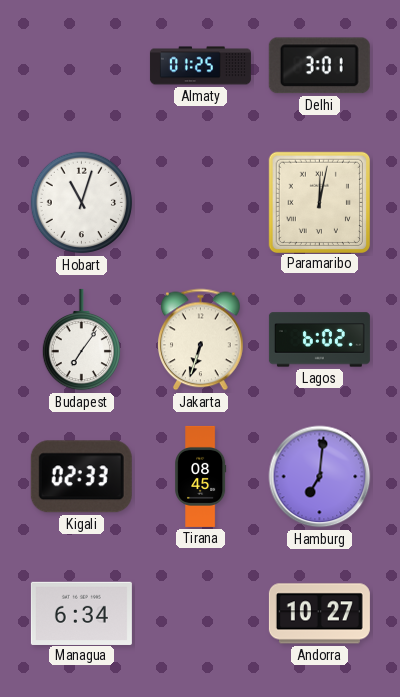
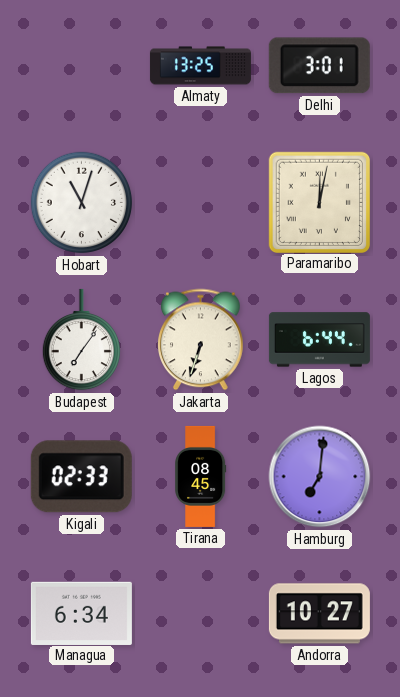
Almaty: 01:25 -> 13:25
Lagos: 6:02 -> 6:44
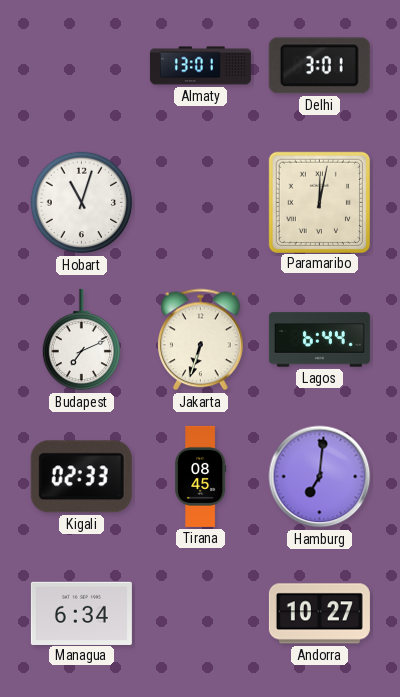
Almaty: 13:25 -> 13:01
Budapest: 7:06 -> 7:11
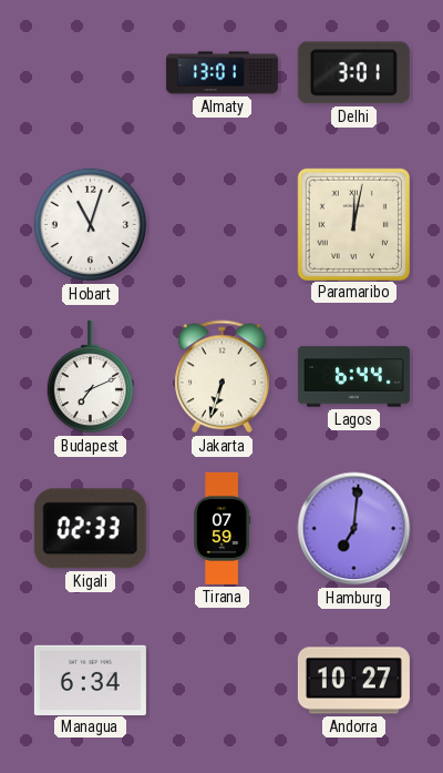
Tirana: 08:45 -> 07:59
